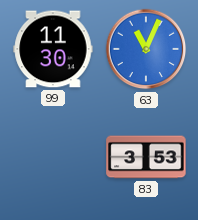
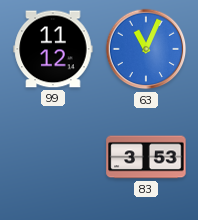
99: 11:30 -> 11:12
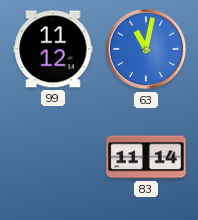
63: 11:04 -> 11:02
83: 3:53 -> 11:14
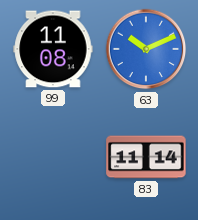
99: 11:12 -> 11:08
63: 11:02 -> 10:11
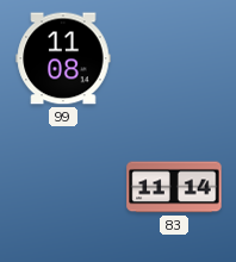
63: 10:11 -> none
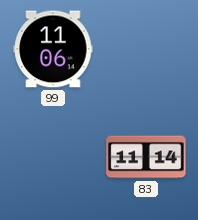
99: 11:08 -> 11:06
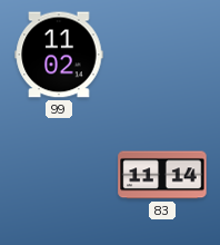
99: 11:06 -> 11:02
